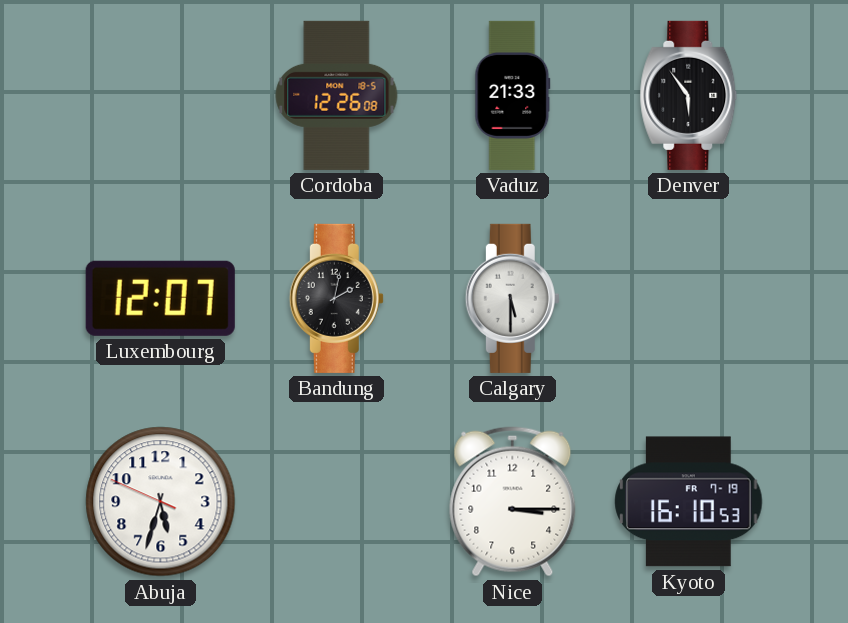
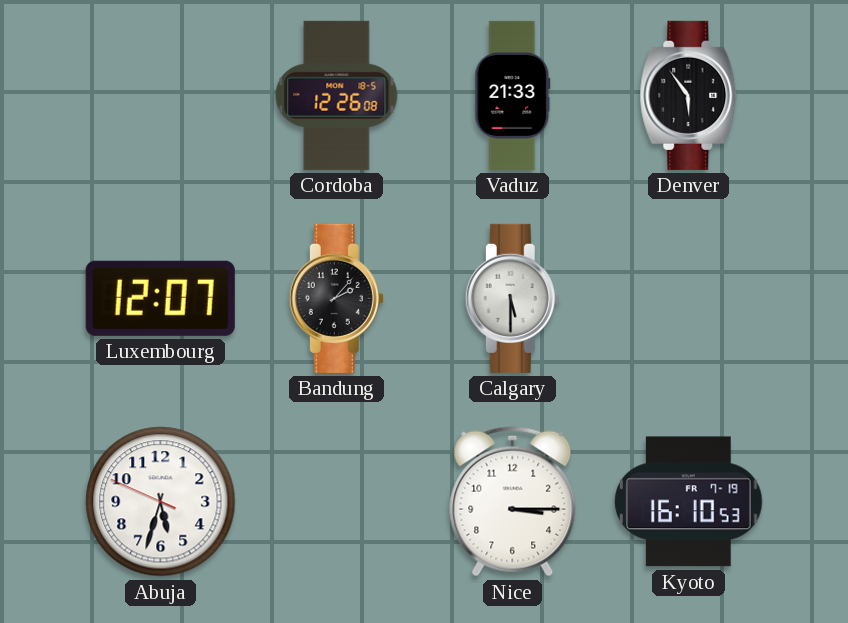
Bandung: 2:02 -> 2:07
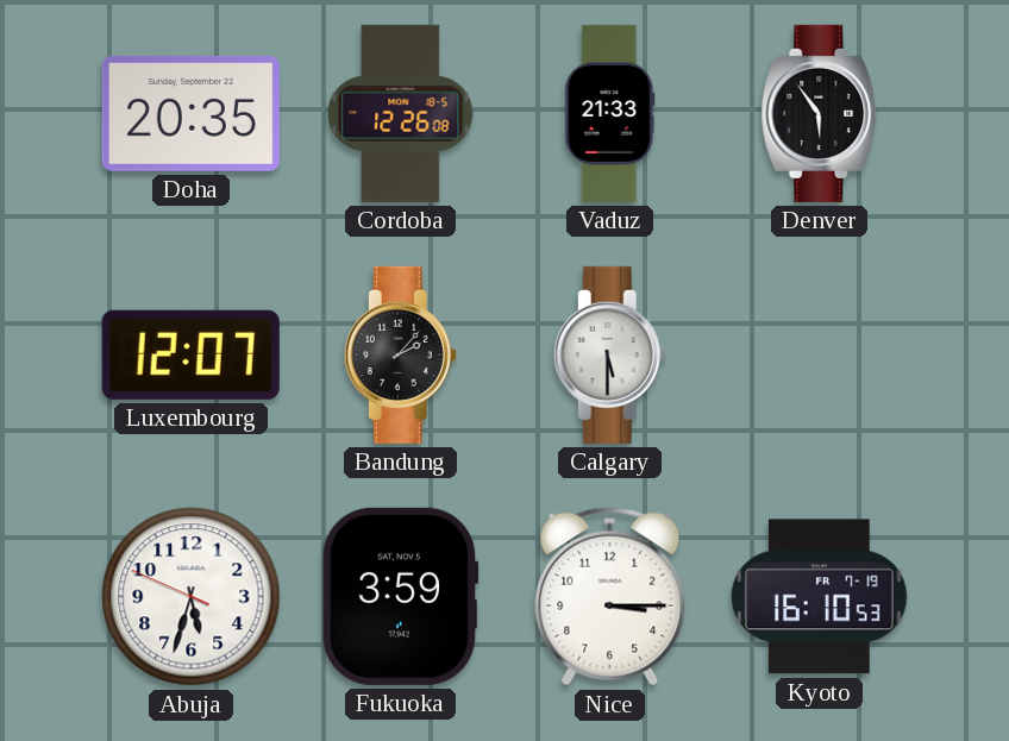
Doha: none -> 20:35
Fukuoka: none -> 3:59
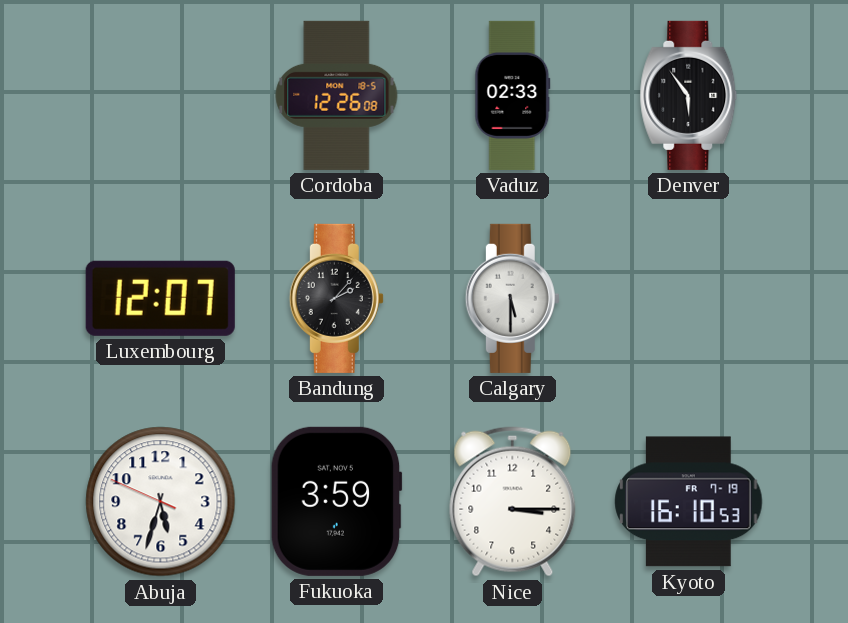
Doha: 20:35 -> none
Vaduz: 21:33 -> 02:33
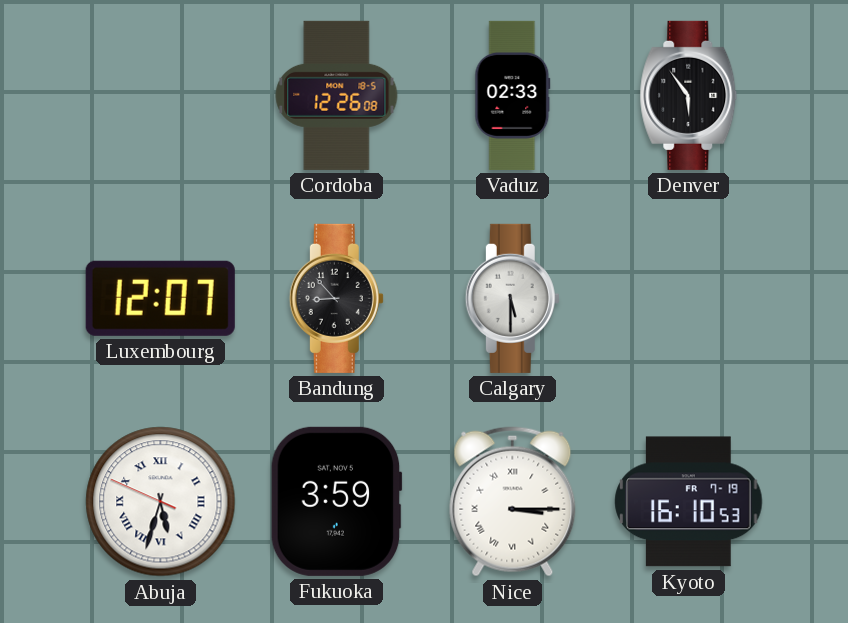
Bandung: 2:07 -> 8:53
Abuja numerals: Arabic -> Roman
Nice numerals: Arabic -> Roman
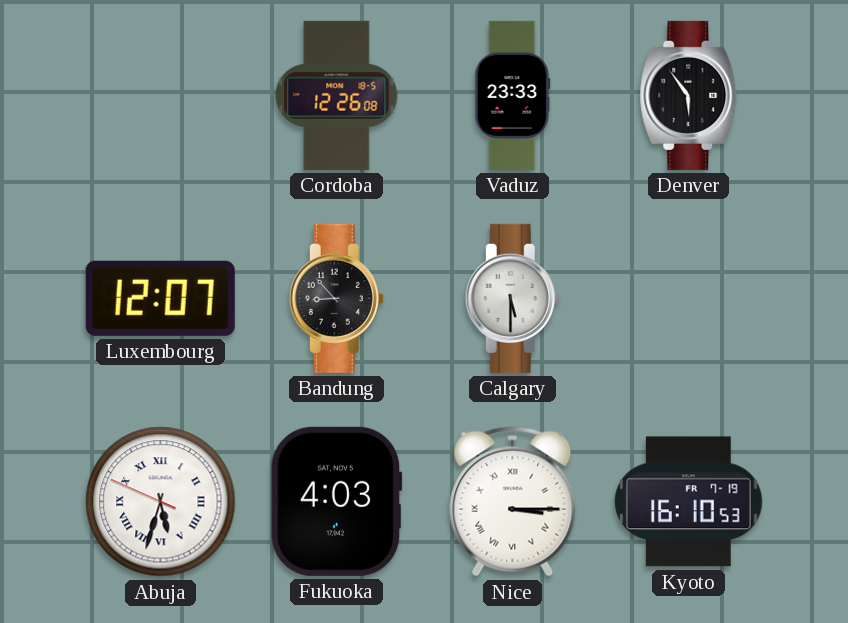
Vaduz: 02:33 -> 23:33
Fukuoka: 3:59 -> 4:03
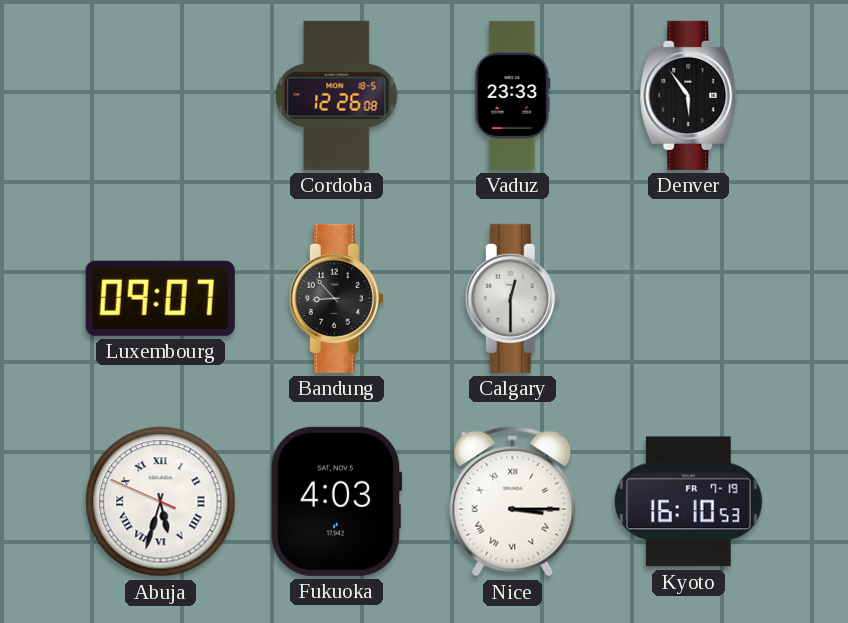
Luxembourg: 12:07 -> 09:07
Calgary: 5:30 -> 12:30
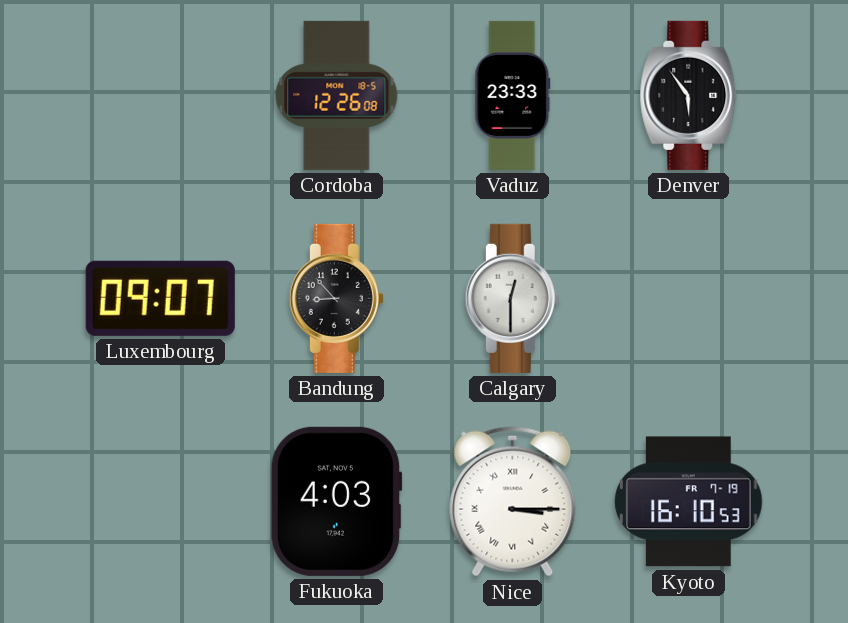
Abuja: 5:32 -> none
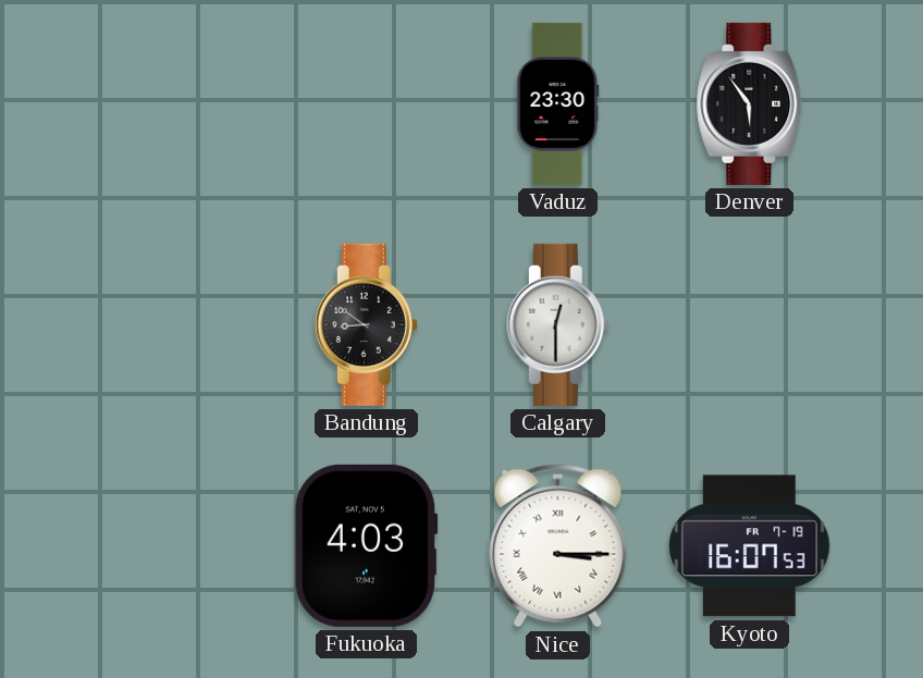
Cordoba: 12:26 -> none
Vaduz: 23:33 -> 23:30
Luxembourg: 09:07 -> none
Bandung: 8:53 -> 8:51
Kyoto: 16:10 -> 16:07
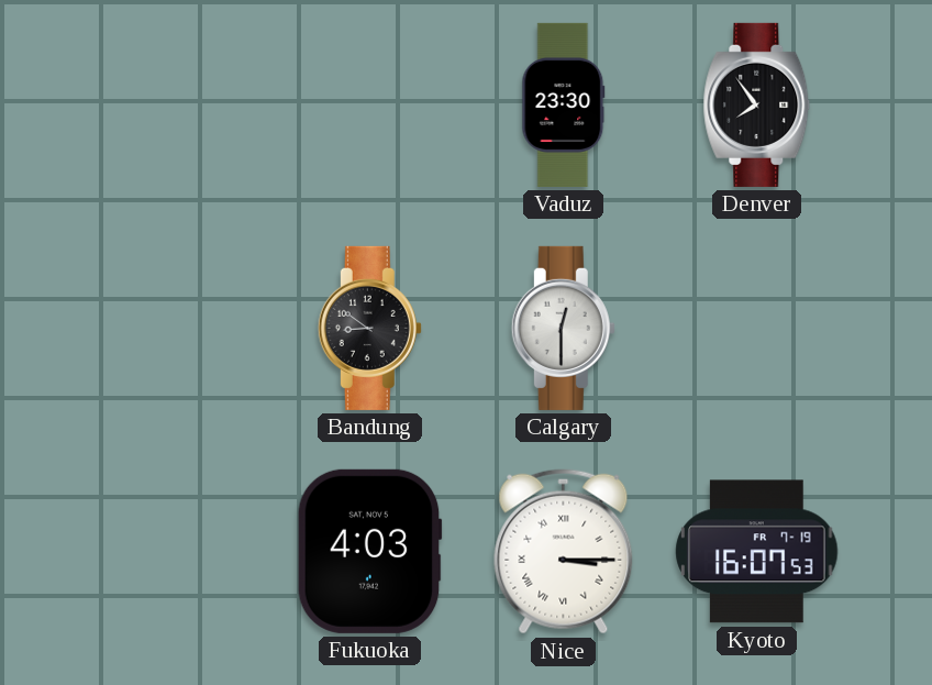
Denver: 5:54 -> 7:54
